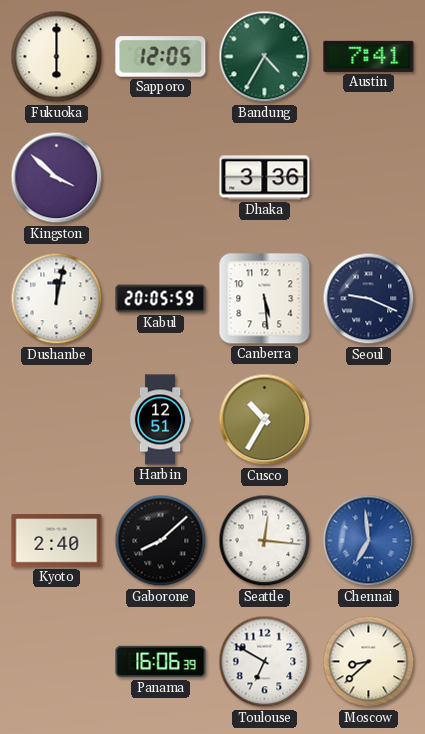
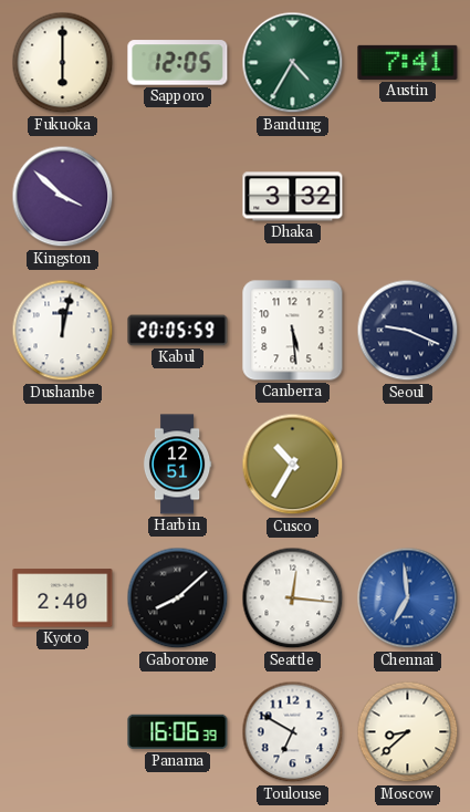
Dhaka: 3:36 -> 3:32
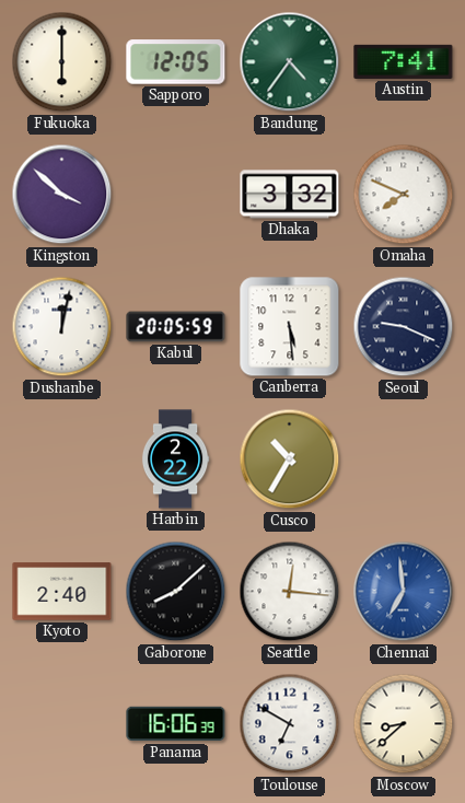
Bandung: 4:35 -> 4:36
Omaha: none -> 7:49
Harbin: 12:51 -> 2:22
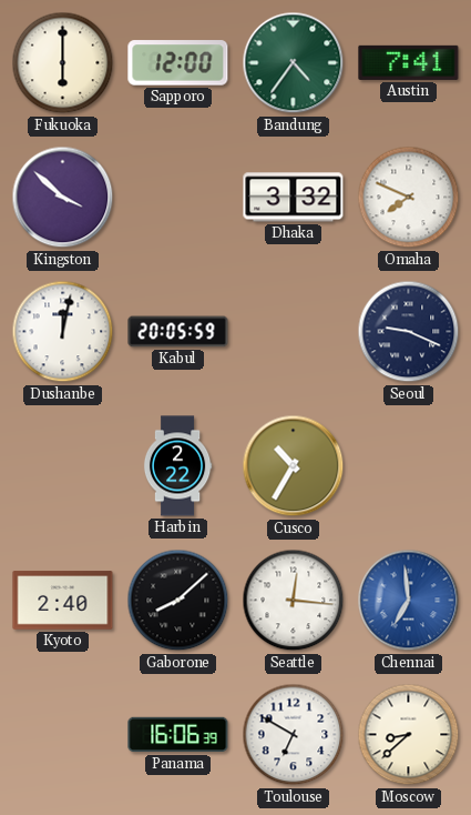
Sapporo: 12:05 -> 12:00
Canberra: 5:29 -> none
